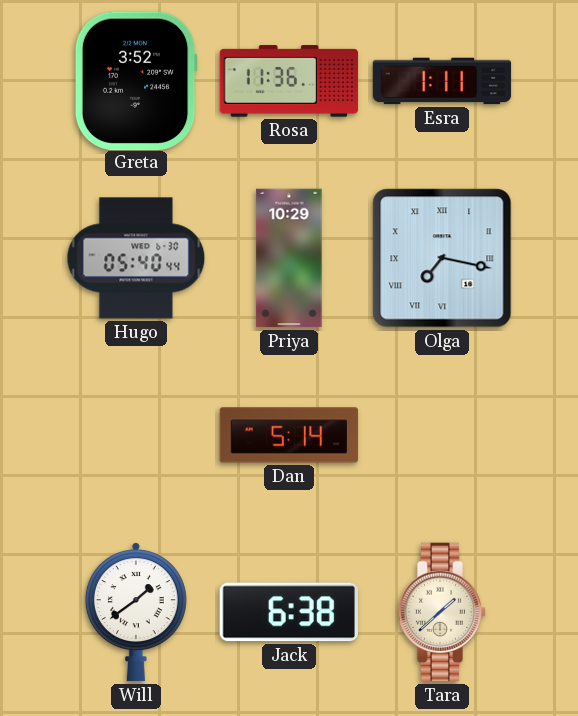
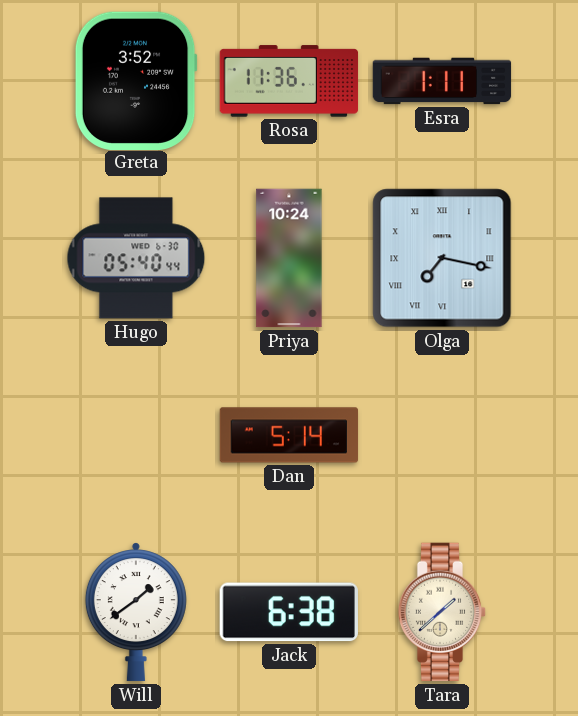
Priya: 10:29 -> 10:24
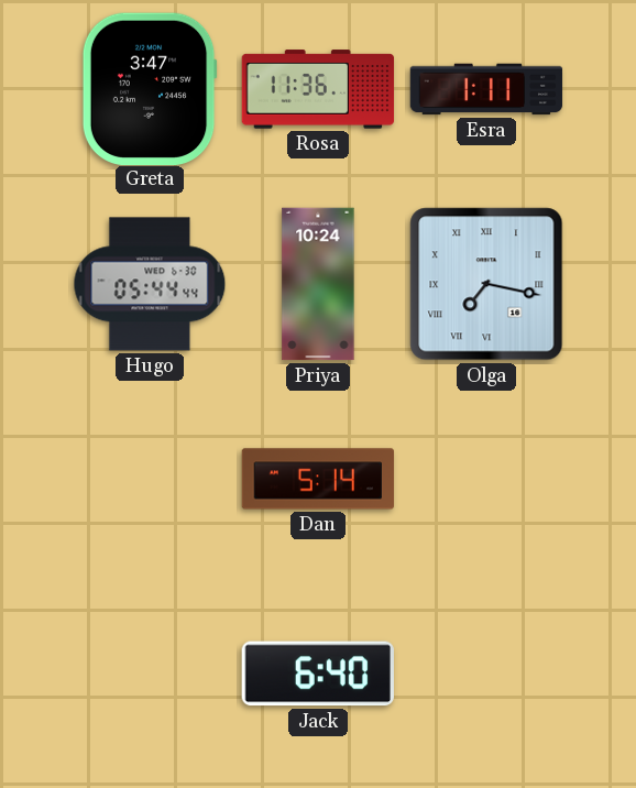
Greta: 3:52 -> 3:47
Hugo: 05:40 -> 05:44
Will: 1:39 -> none
Jack: 6:38 -> 6:40
Tara: 1:38 -> none
